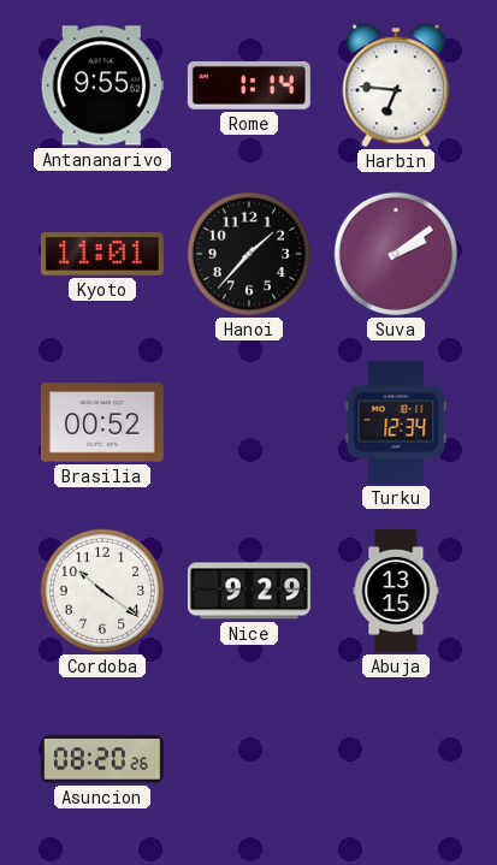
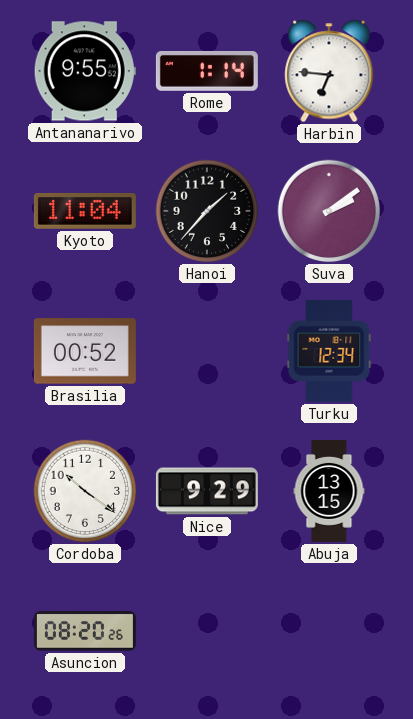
Kyoto: 11:01 -> 11:04
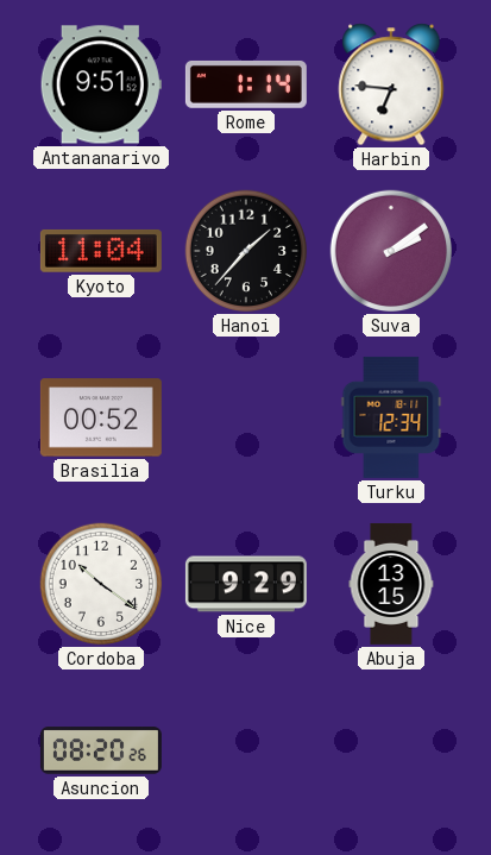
Antananarivo: 9:55 -> 9:51
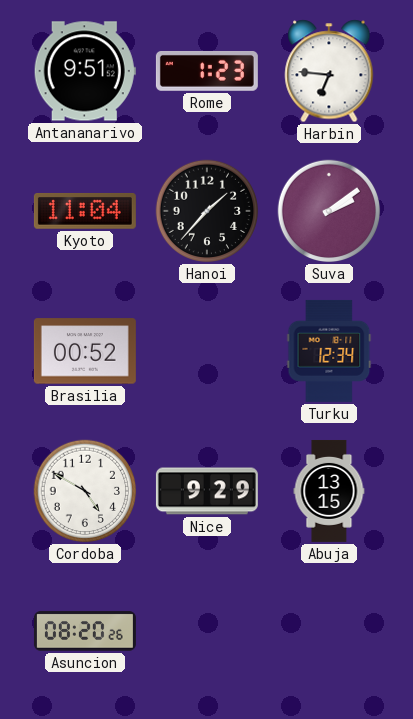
Rome: 1:14 -> 1:23
Cordoba: 10:21 -> 4:50
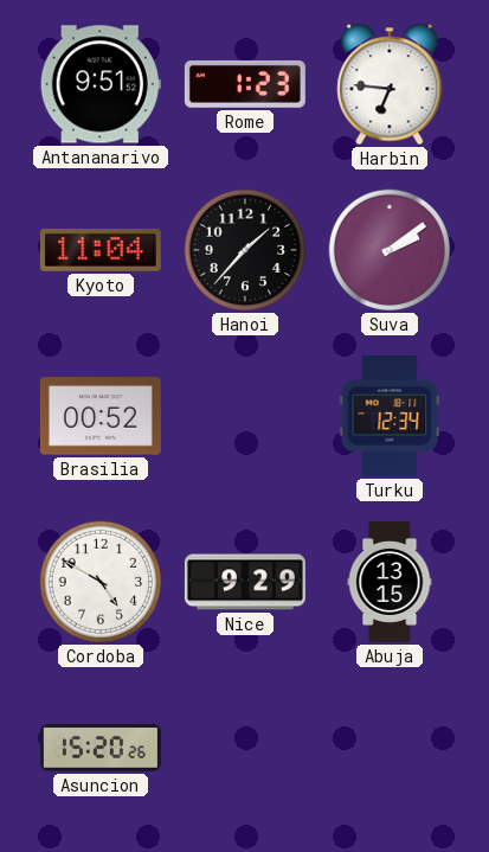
Asuncion: 08:20 -> 15:20
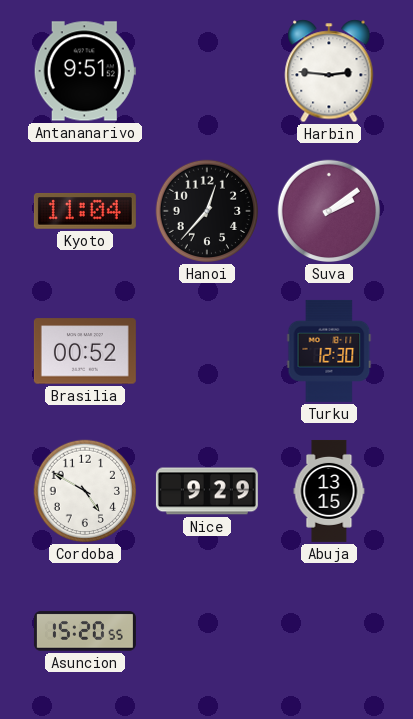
Rome: 1:23 -> none
Harbin: 6:46 -> 2:46
Hanoi: 1:37 -> 12:37
Turku: 12:34 -> 12:30
Asuncion: 15:20:26 -> 15:20:55
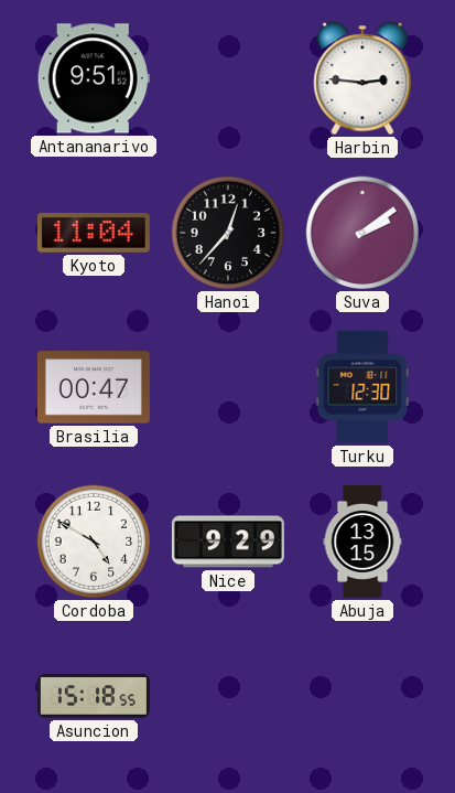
Brasilia: 00:52 -> 00:47
Asuncion: 15:20 -> 15:18
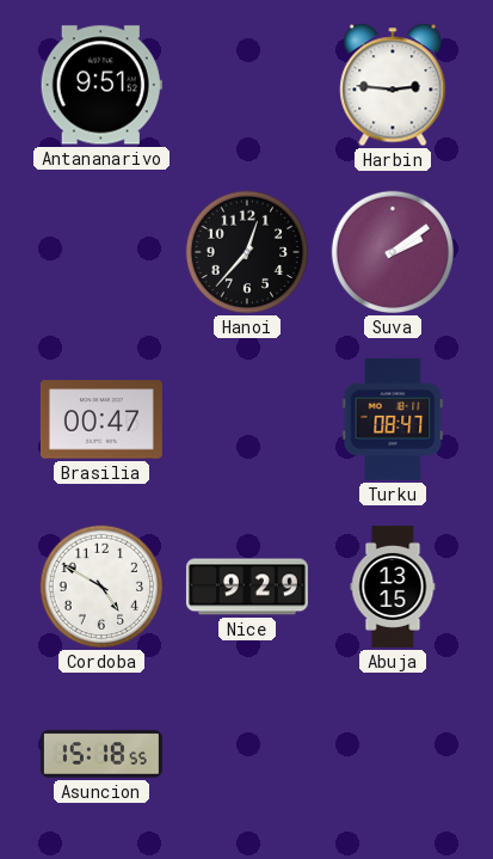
Kyoto: 11:04 -> none
Turku: 12:30 -> 08:47
